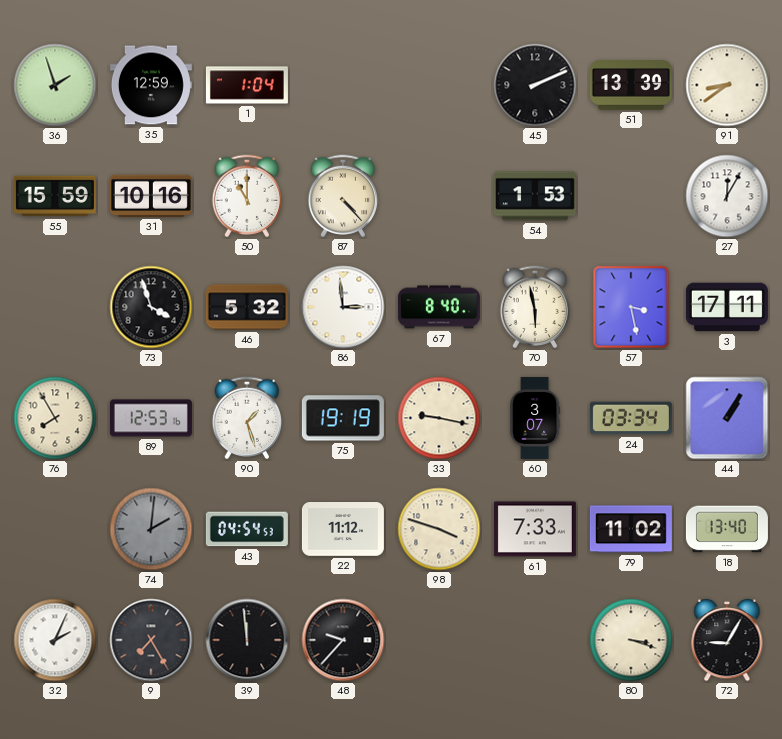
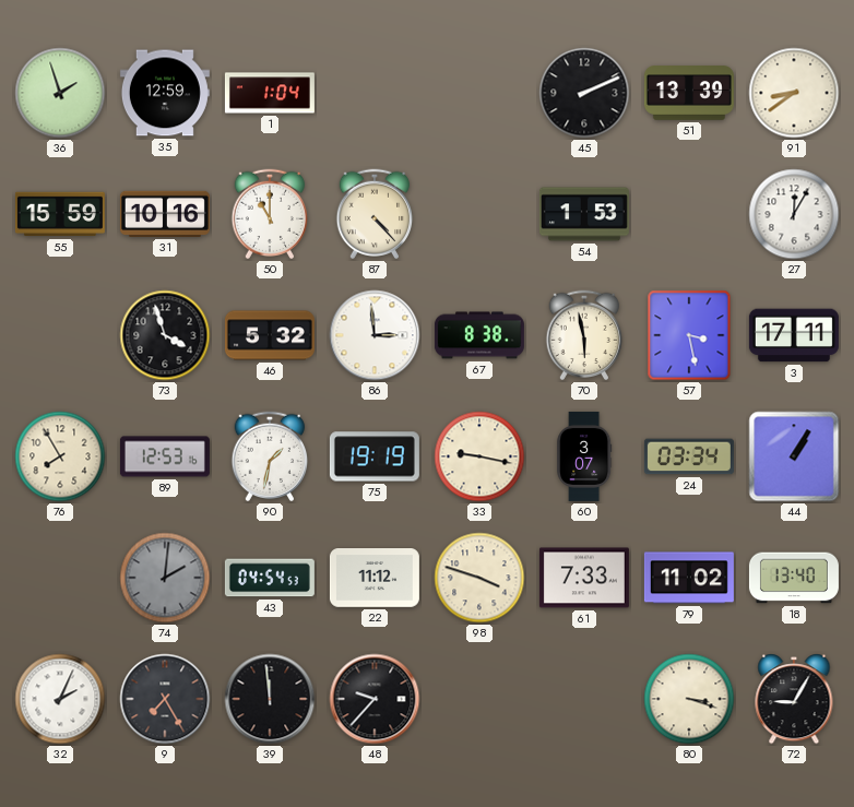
67: 8:40 -> 8:38
90: 1:27 -> 1:32
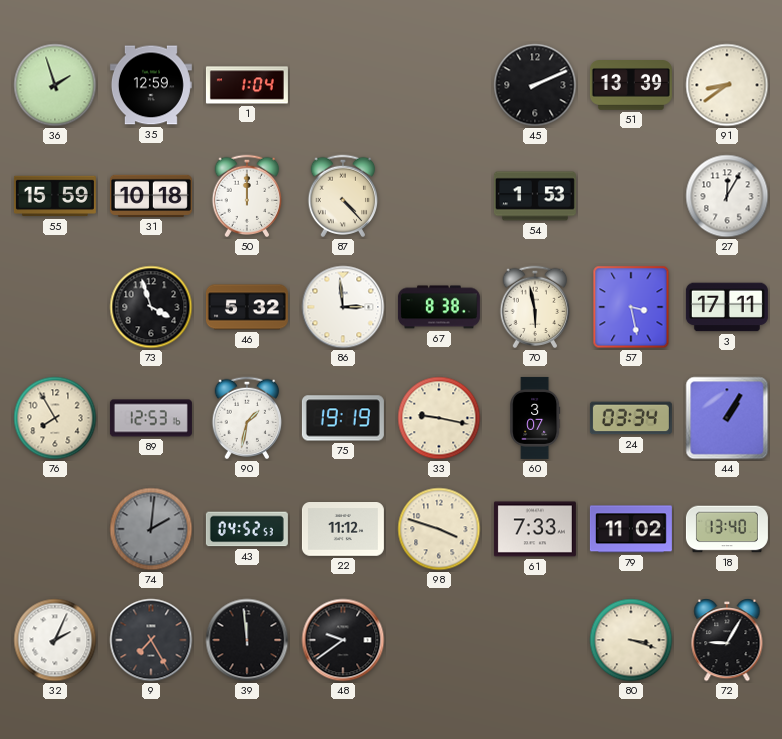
31: 10:16 -> 10:18
50: 11:00 -> 12:00
43: 04:54 -> 04:52
48: 9:37 -> 9:39
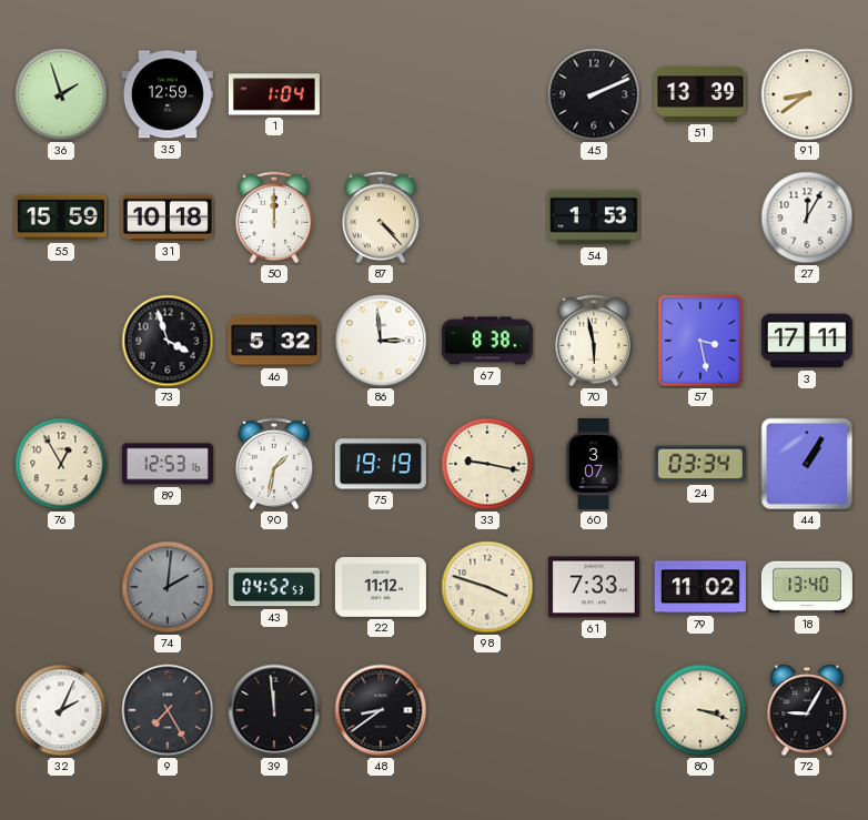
76: 7:55 -> 12:55
48: 9:39 -> 8:39
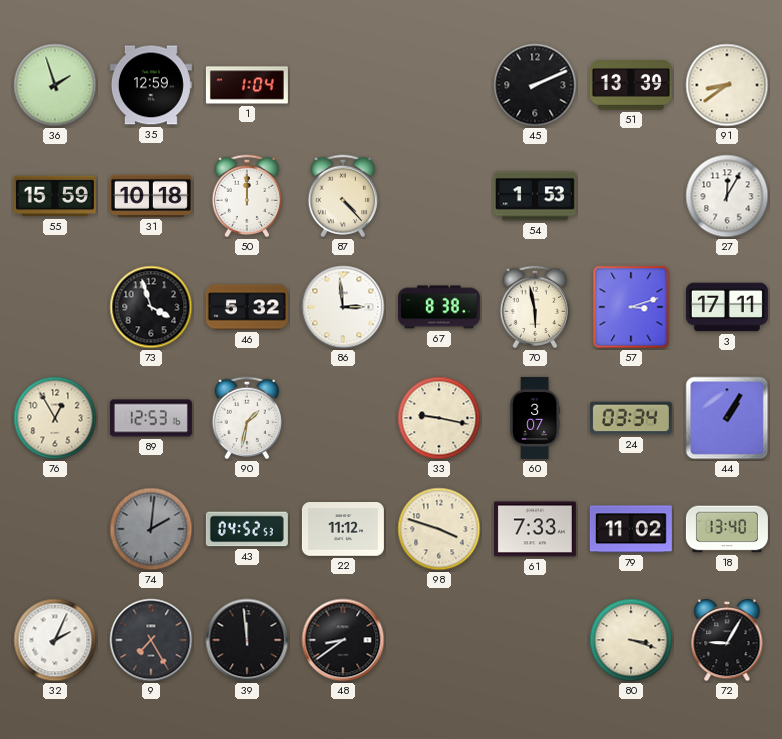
57: 3:28 -> 3:12
75: 19:19 -> none
